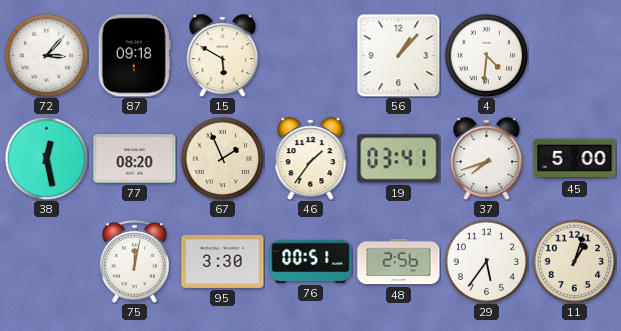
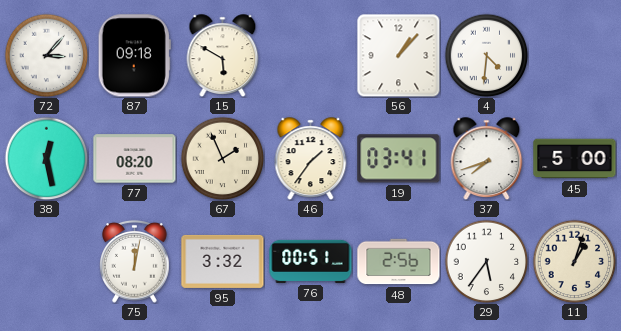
95: 3:30 -> 3:32
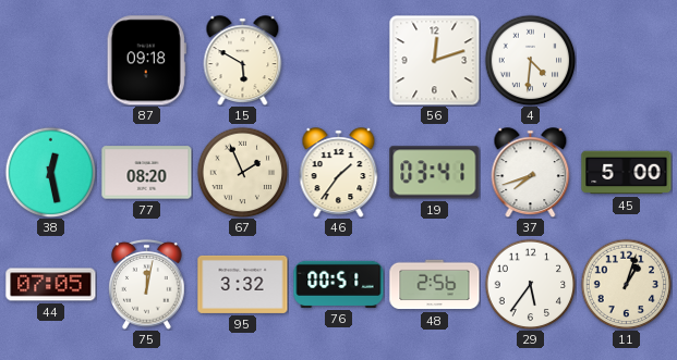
72: 3:07 -> none
56: 1:07 -> 12:12
44: none -> 07:05
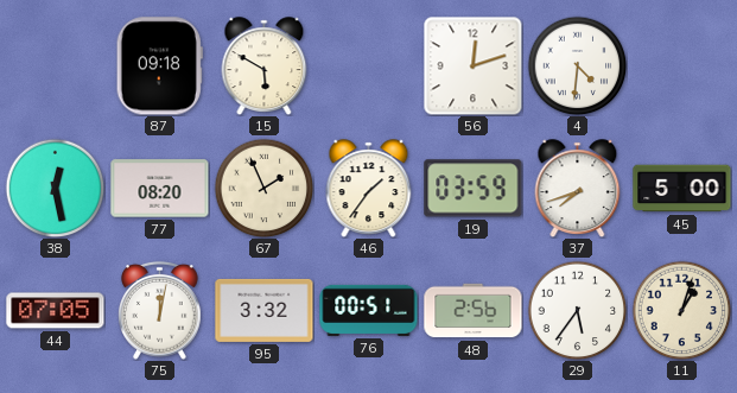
19: 03:41 -> 03:59
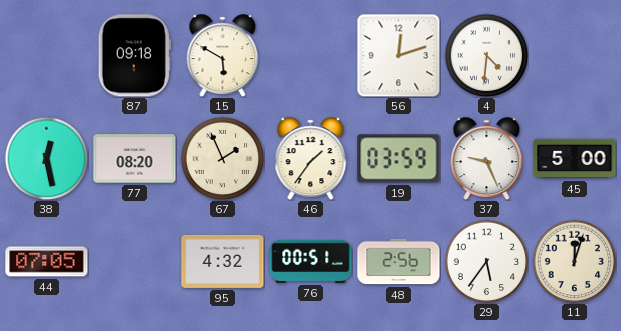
37: 7:42 -> 9:26
75: 12:02 -> none
95: 3:32 -> 4:32
11: 1:03 -> 12:03
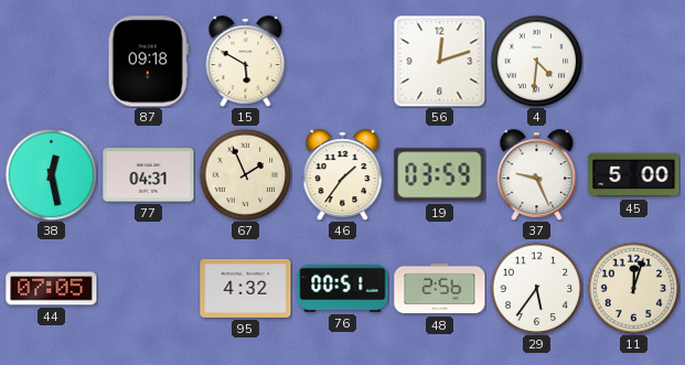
77: 08:20 -> 04:31
